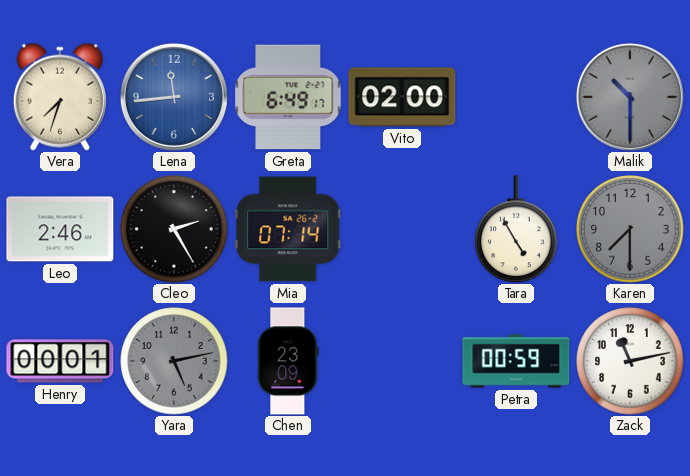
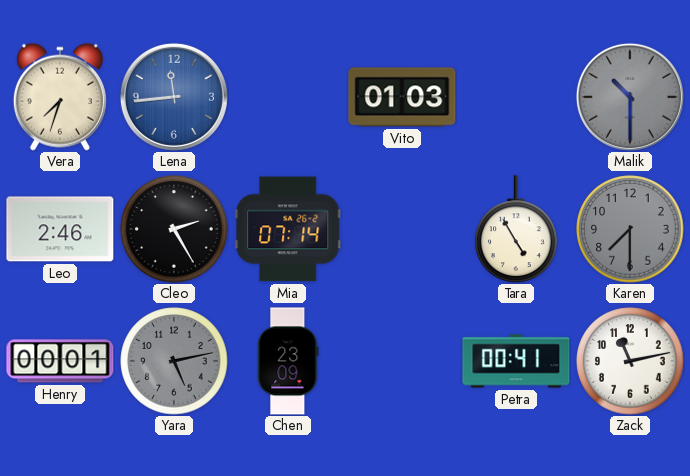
Greta: 6:49 -> none
Vito: 02:00 -> 01:03
Petra: 00:59 -> 00:41
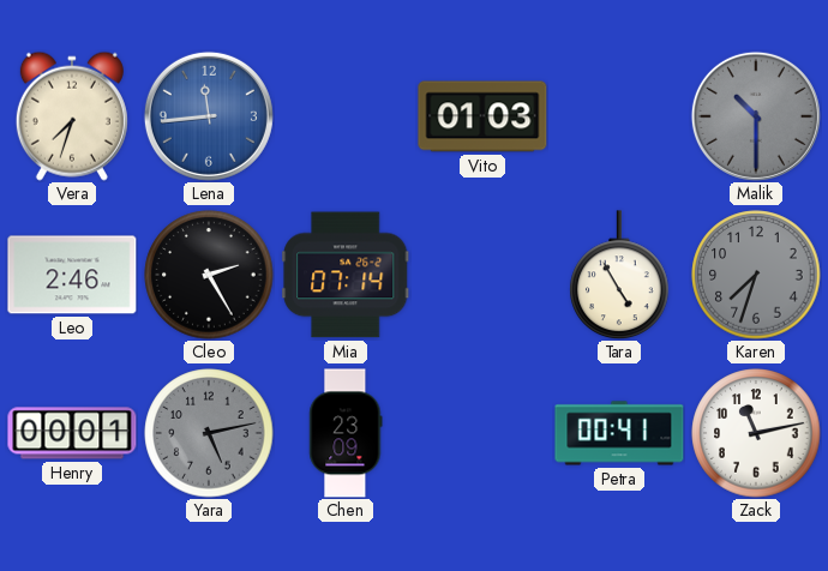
Karen: 7:30 -> 7:33
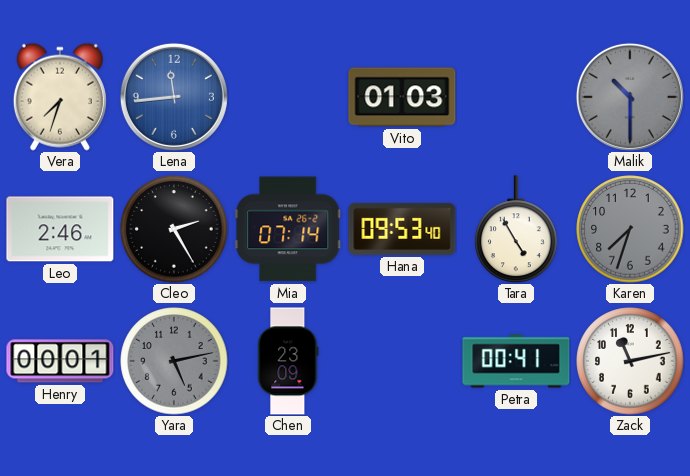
Hana: none -> 09:53
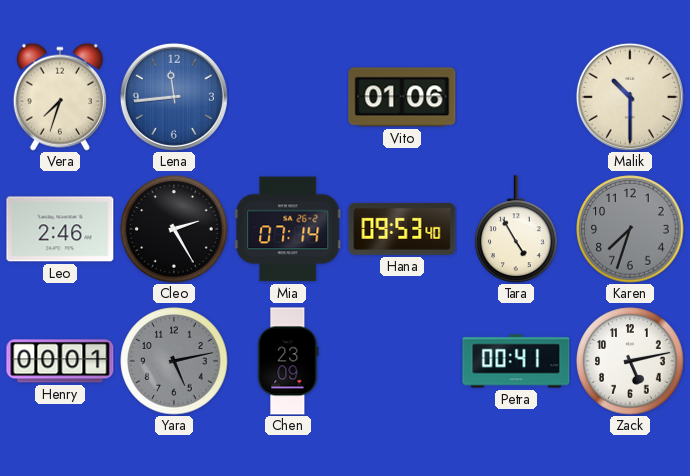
Vito: 01:03 -> 01:06
Malik dial: grey -> cream
Zack: 11:13 -> 5:13
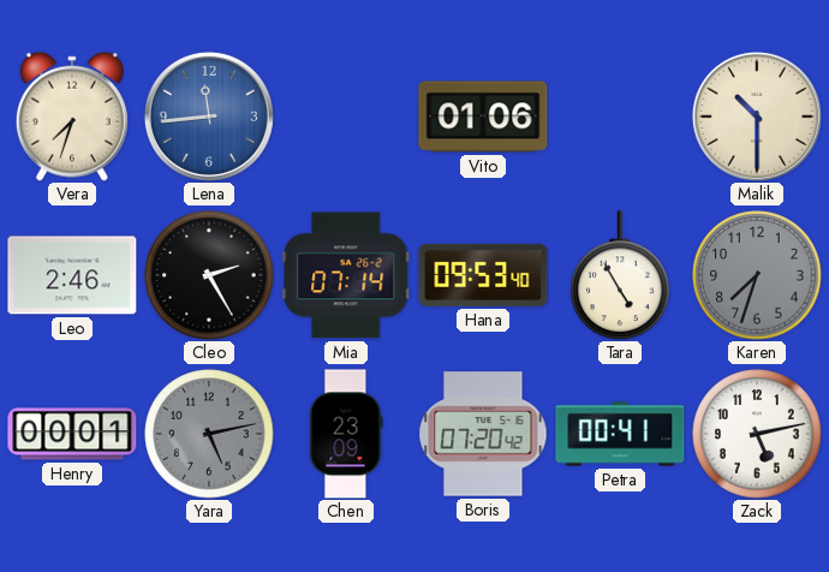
Boris: none -> 07:20
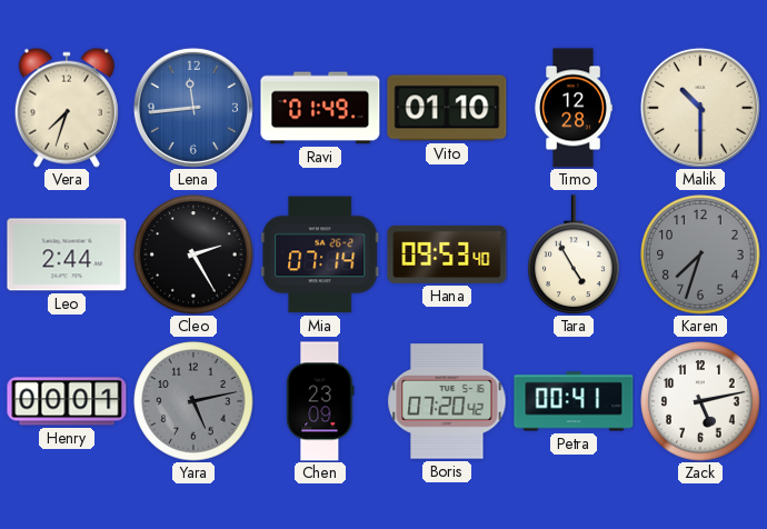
Ravi: none -> 01:49
Vito: 01:06 -> 01:10
Timo: none -> 12:28
Leo: 2:46 -> 2:44
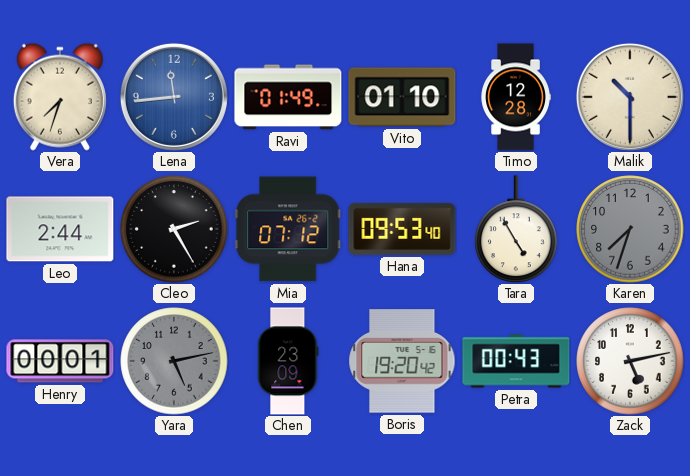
Mia: 07:14 -> 07:12
Boris: 07:20 -> 19:20
Petra: 00:41 -> 00:43
